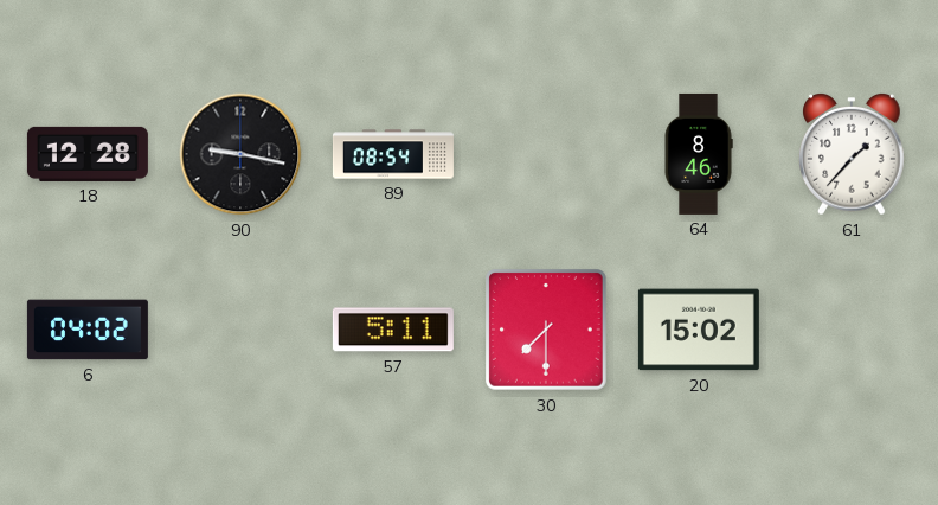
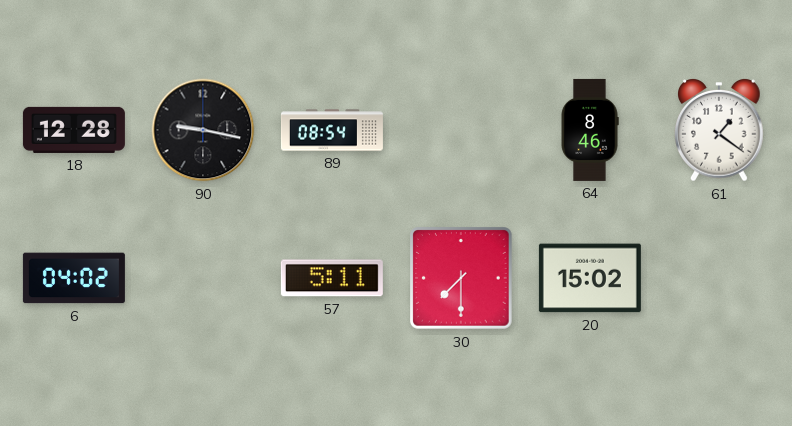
61: 1:37 -> 1:21
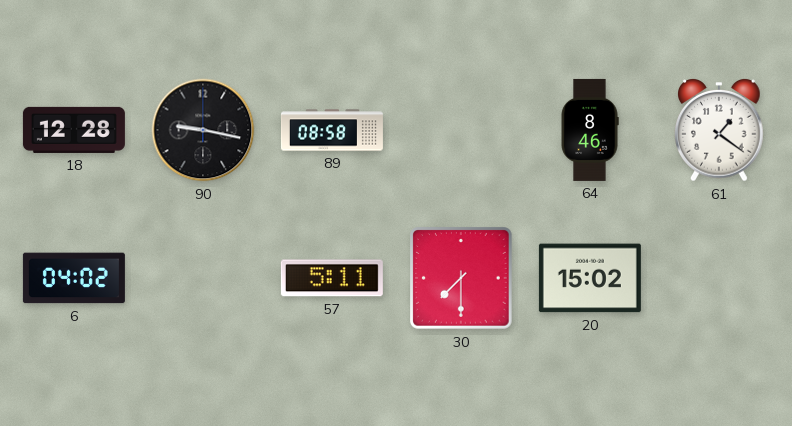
89: 08:54 -> 08:58
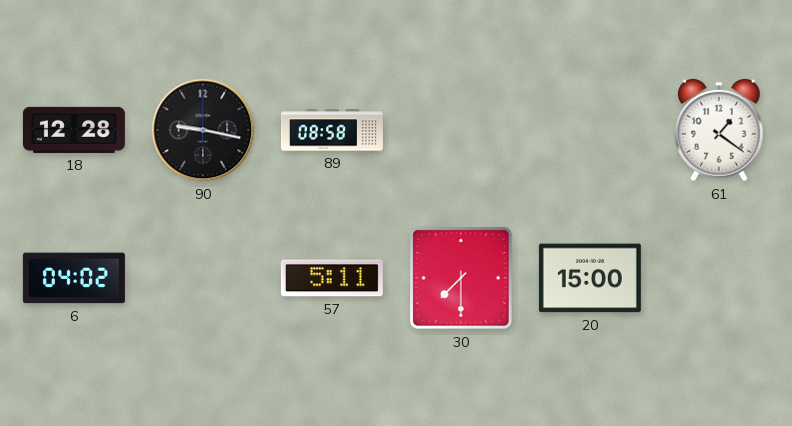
64: 8:46 -> none
20: 15:02 -> 15:00
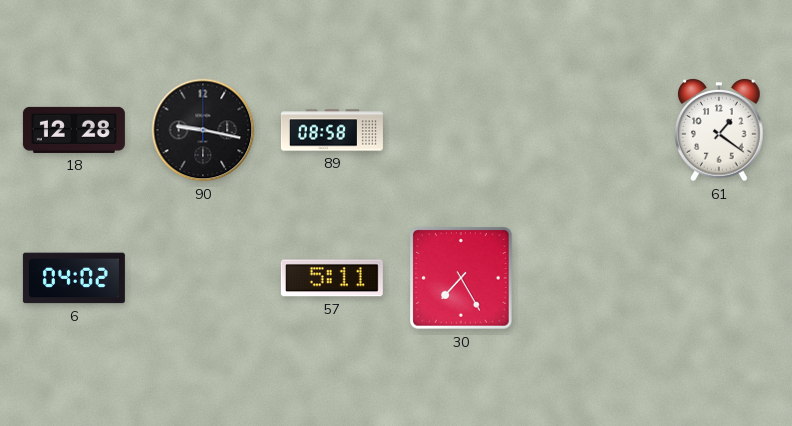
30: 7:30 -> 7:25
20: 15:00 -> none
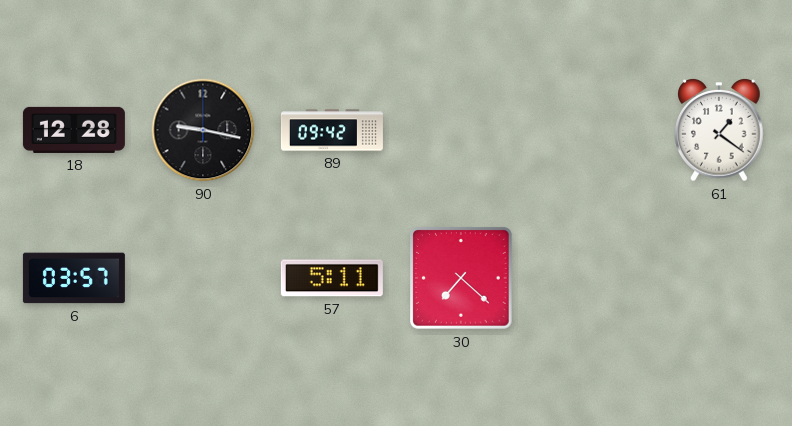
89: 08:58 -> 09:42
6: 04:02 -> 03:57
30: 7:25 -> 7:22
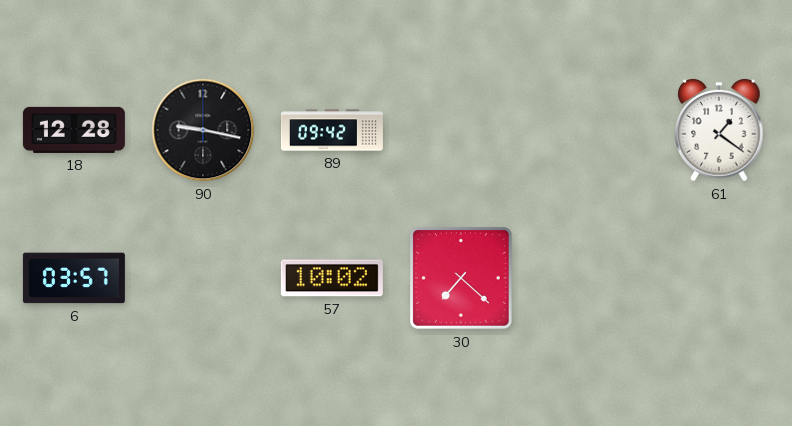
57: 5:11 -> 10:02
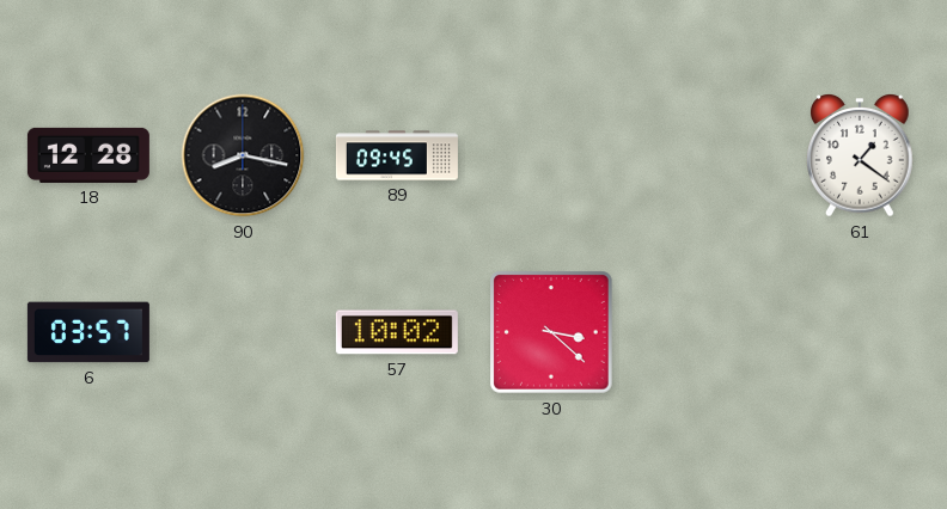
90: 9:17 -> 8:17
89: 09:42 -> 09:45
30: 7:22 -> 3:22
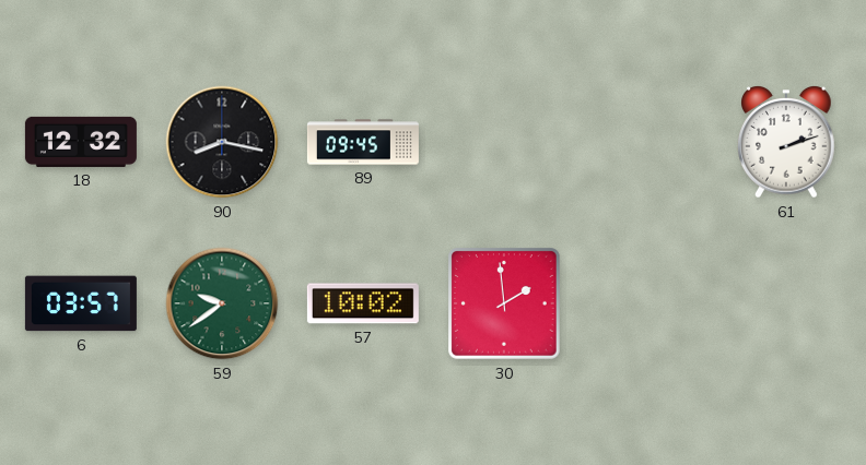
18: 12:28 -> 12:32
61: 1:21 -> 2:12
59: none -> 9:39
30: 3:22 -> 1:59
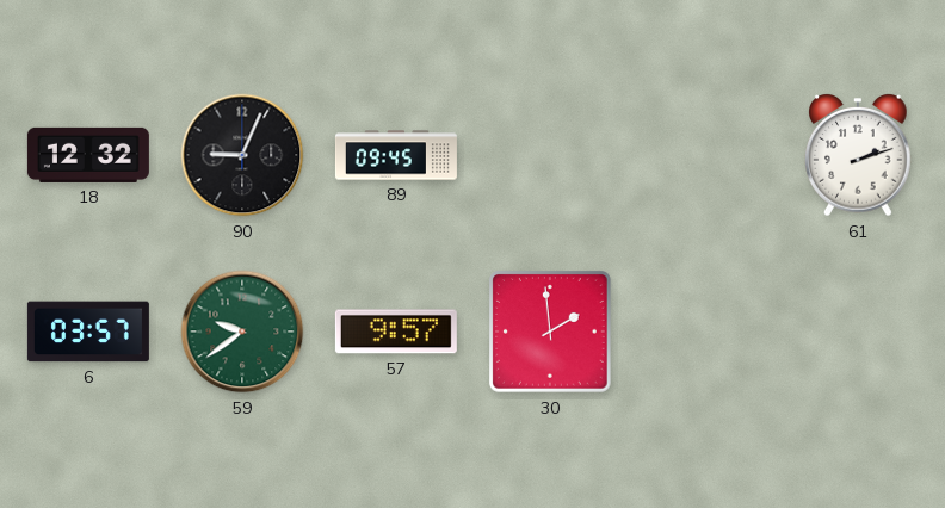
90: 8:17 -> 9:04
57: 10:02 -> 9:57
